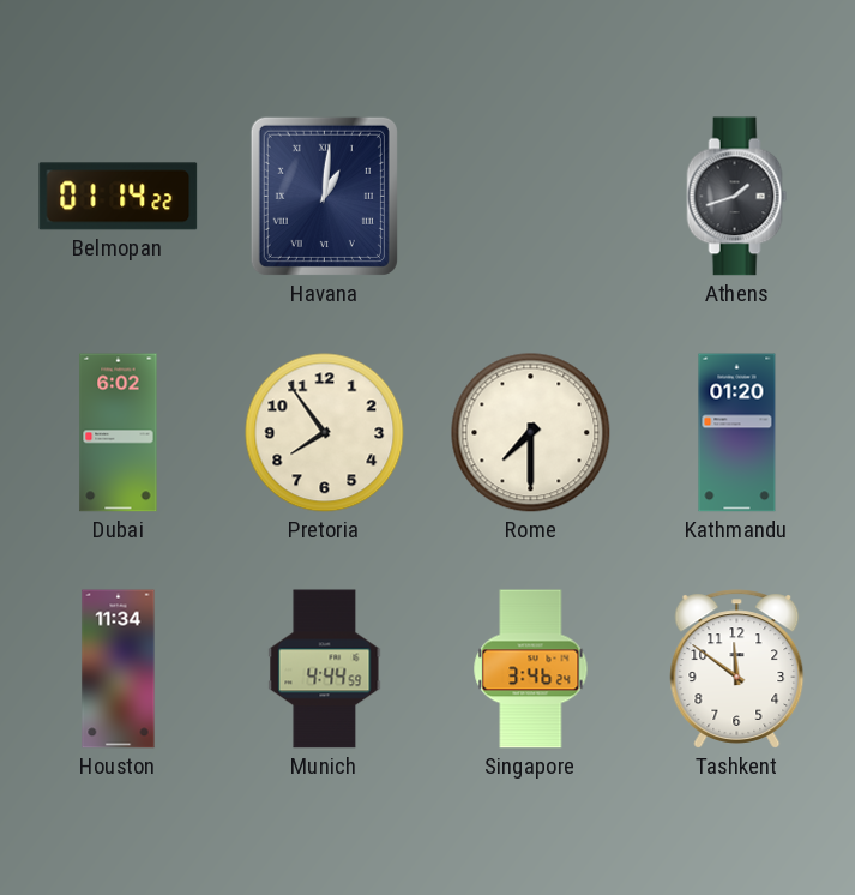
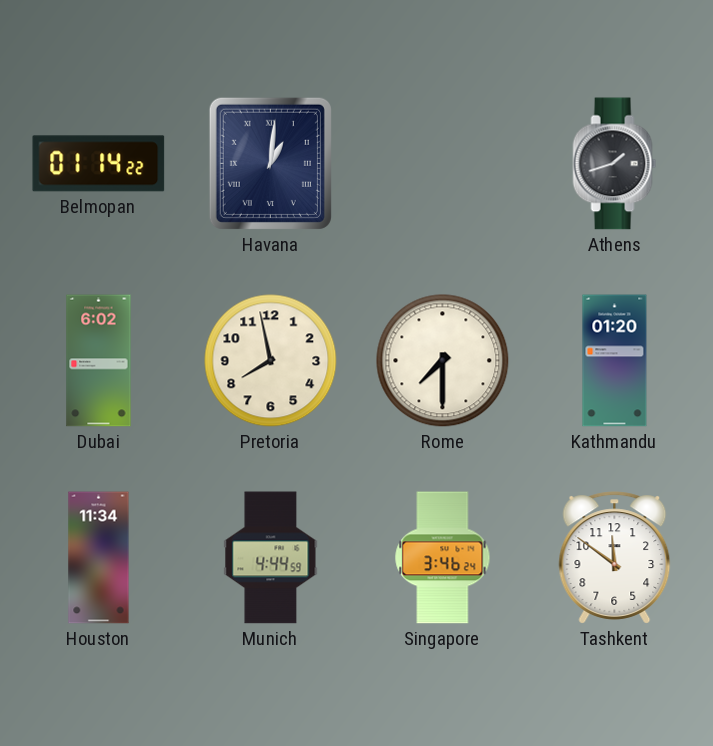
Pretoria: 7:54 -> 7:58
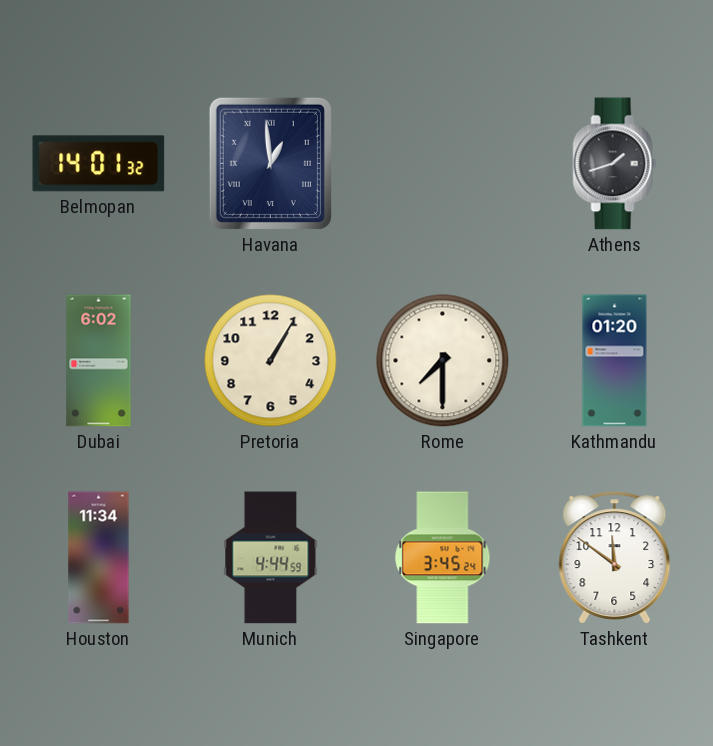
Belmopan: 01:14 -> 14:01
Havana: 1:01 -> 12:59
Pretoria: 7:58 -> 1:05
Singapore: 3:46 -> 3:45
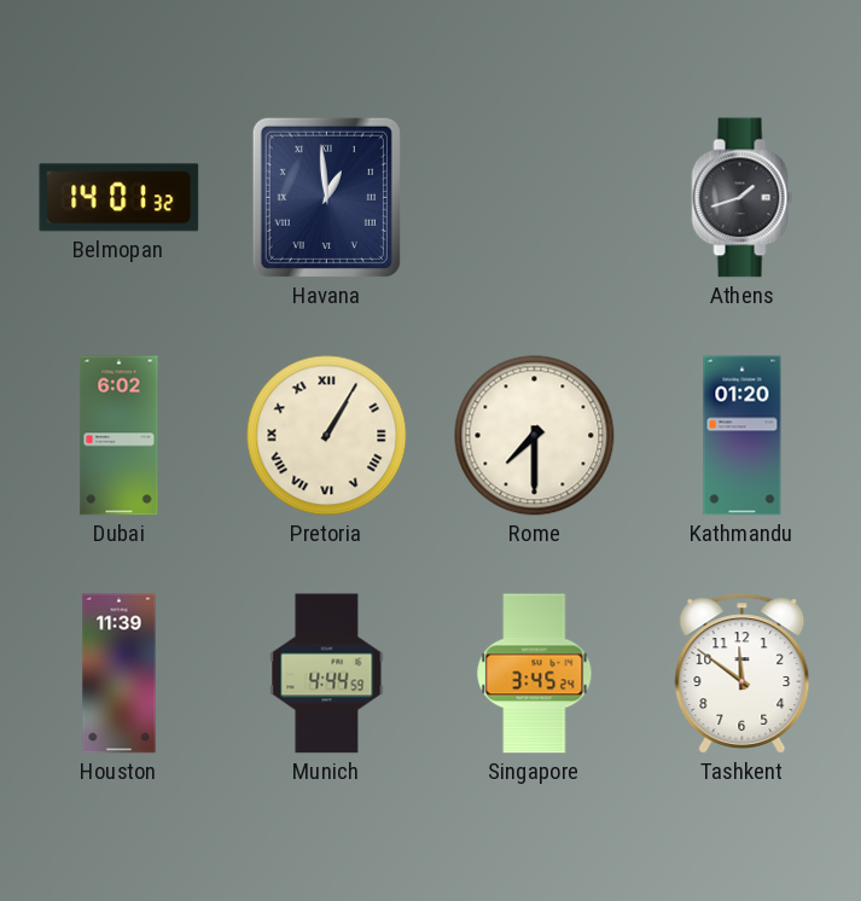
Pretoria numerals: Arabic -> Roman
Houston: 11:34 -> 11:39
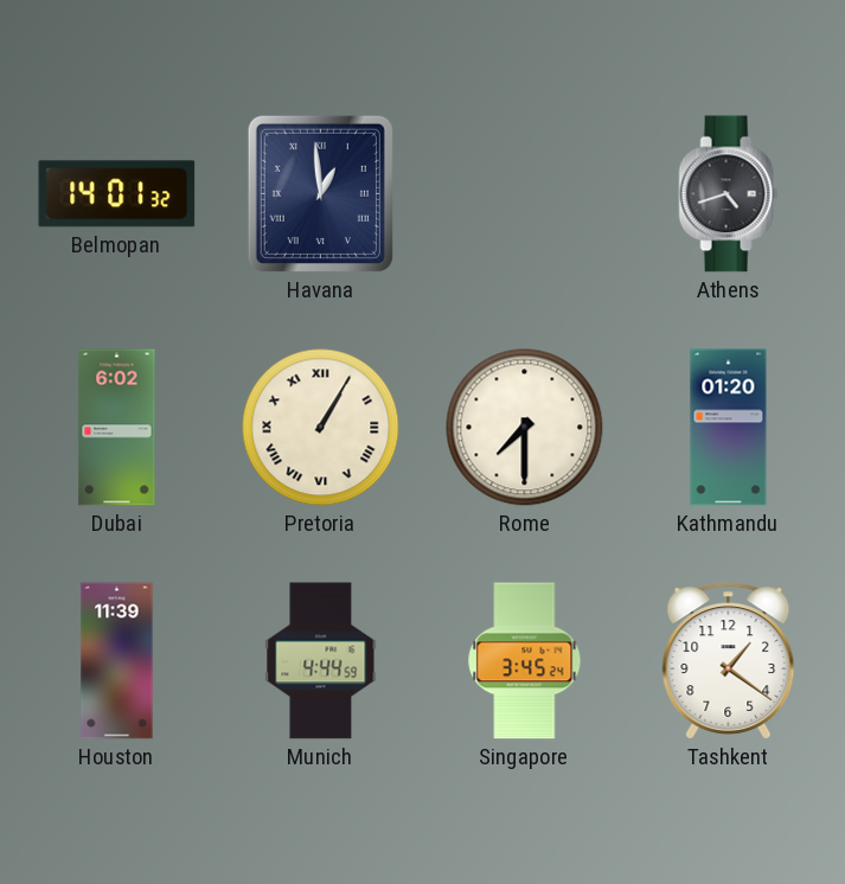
Athens: 1:42 -> 4:42
Tashkent: 11:51 -> 1:21
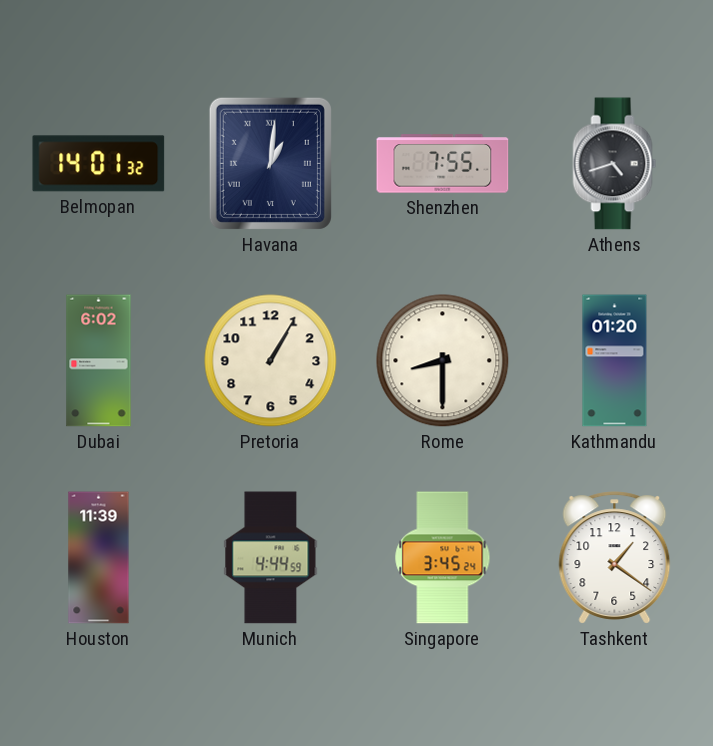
Havana: 12:59 -> 1:01
Shenzhen: none -> 7:55
Pretoria numerals: Roman -> Arabic
Rome: 7:30 -> 8:30
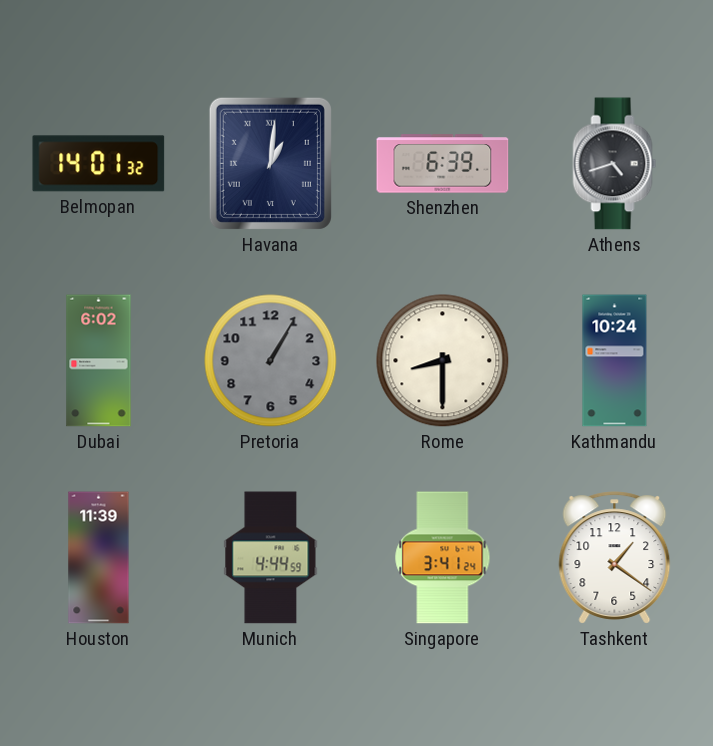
Shenzhen: 7:55 -> 6:39
Pretoria dial: cream -> grey
Kathmandu: 01:20 -> 10:24
Singapore: 3:45 -> 3:41
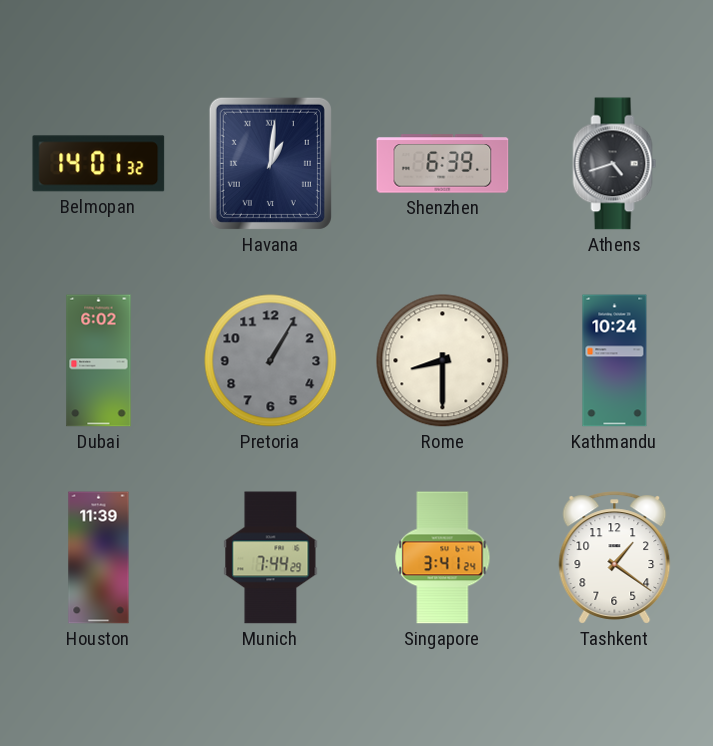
Munich: 4:44 -> 7:44
